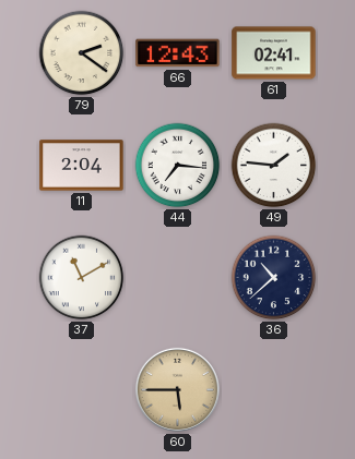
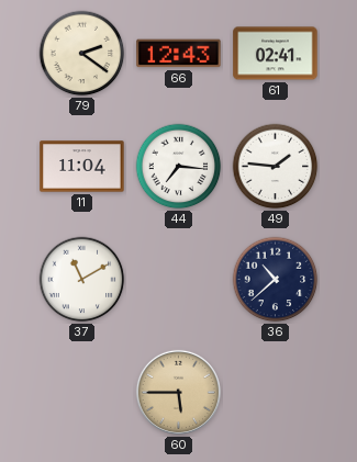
11: 2:04 -> 11:04
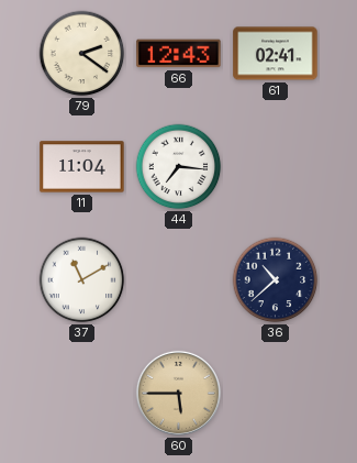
49: 1:46 -> none
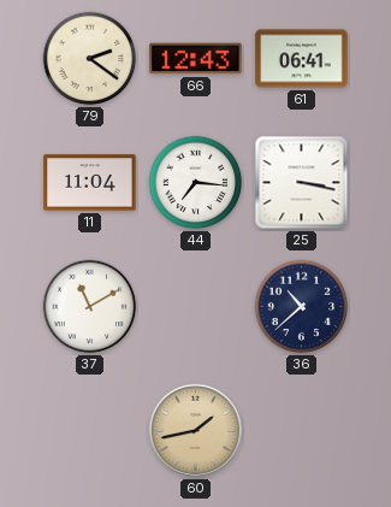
61: 02:41 -> 06:41
25: none -> 3:17
60: 5:45 -> 1:43
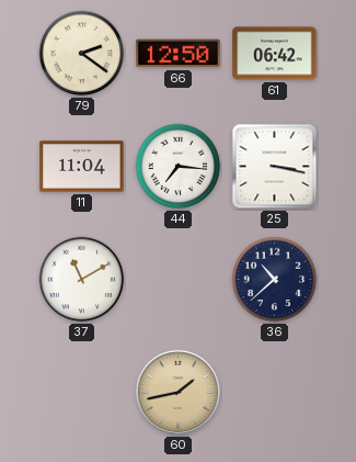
66: 12:43 -> 12:50
61: 06:41 -> 06:42
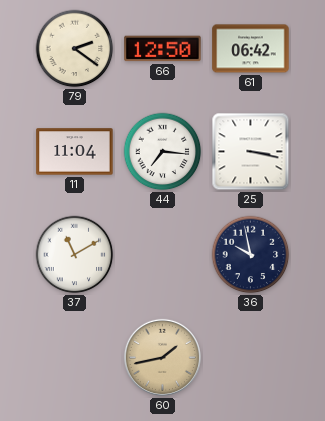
36: 10:38 -> 9:58
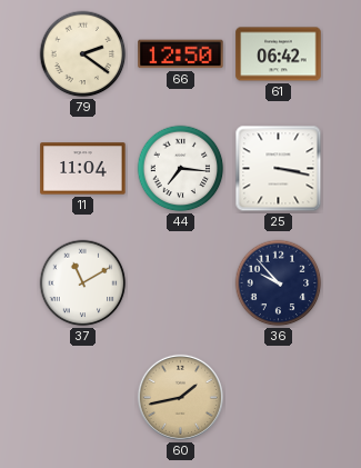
36: 9:58 -> 9:53
